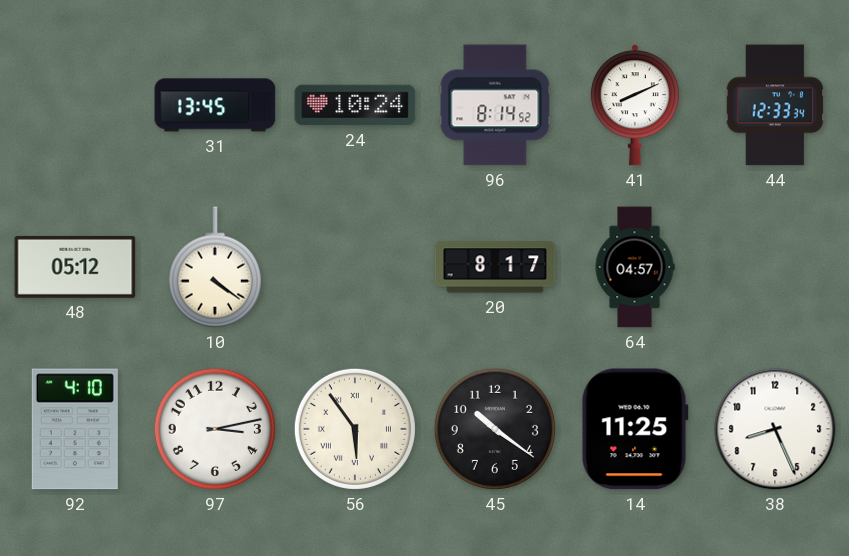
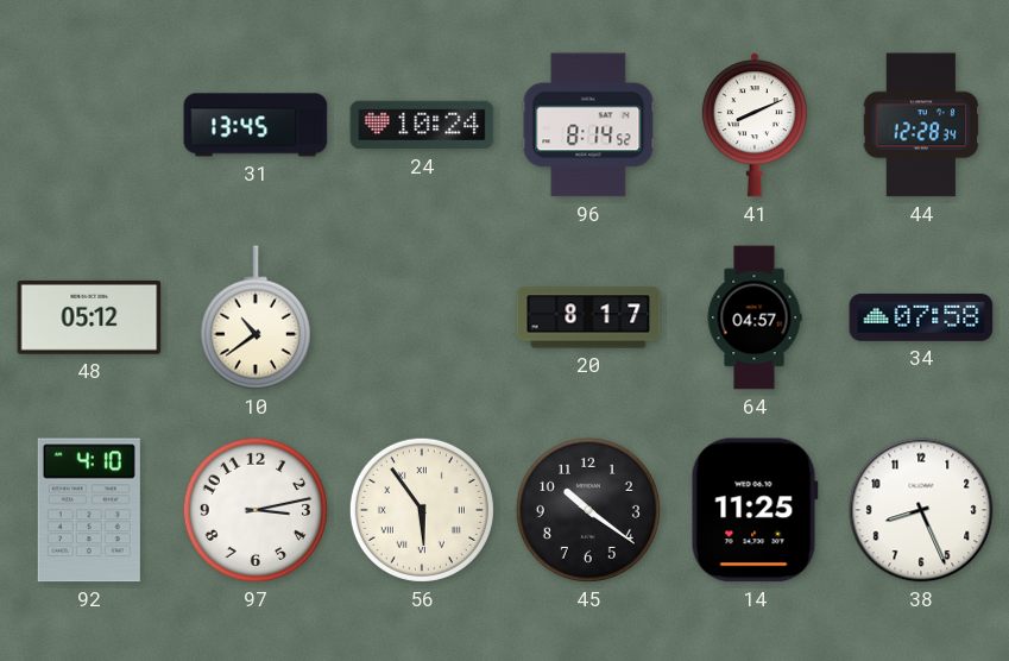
44: 12:33 -> 12:28
10: 4:21 -> 10:39
34: none -> 07:58
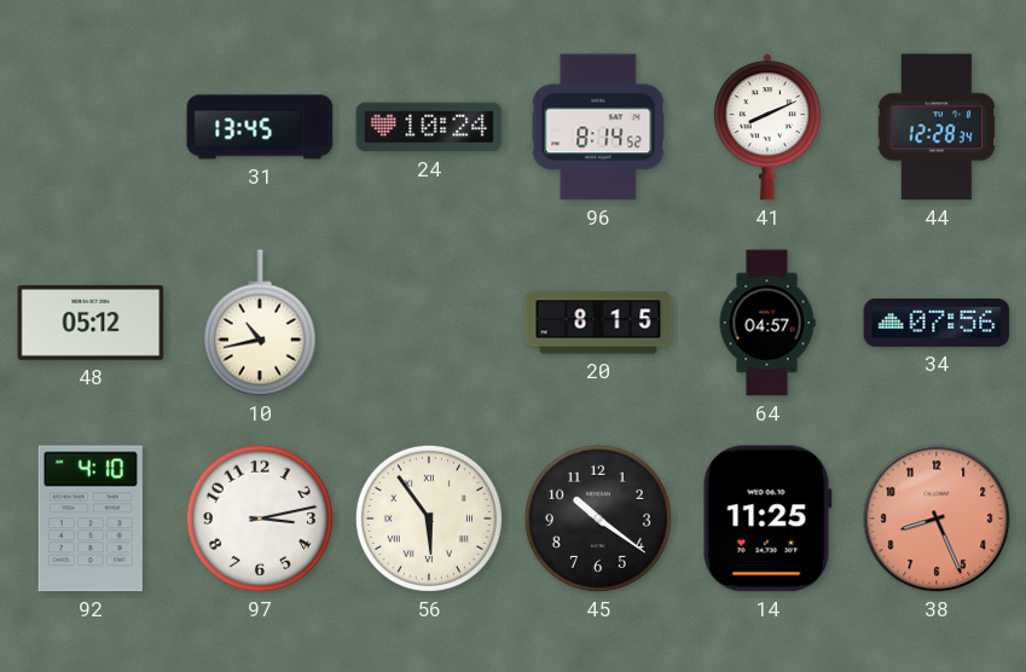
10: 10:39 -> 10:43
20: 8:17 -> 8:15
34: 07:58 -> 07:56
38 dial: white -> salmon
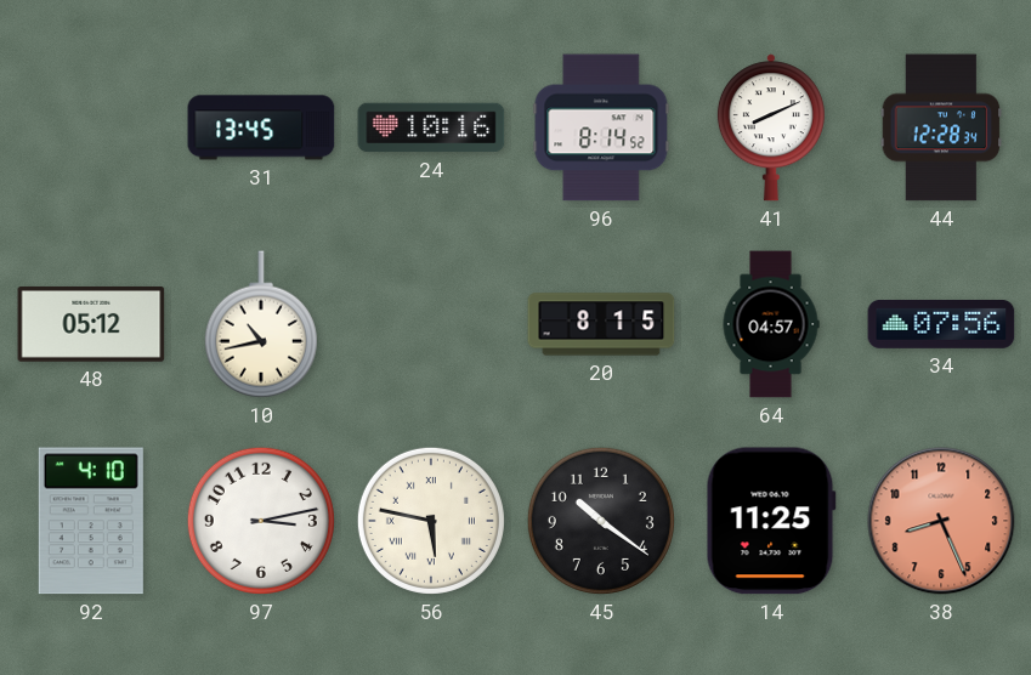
24: 10:24 -> 10:16
56: 5:54 -> 5:47
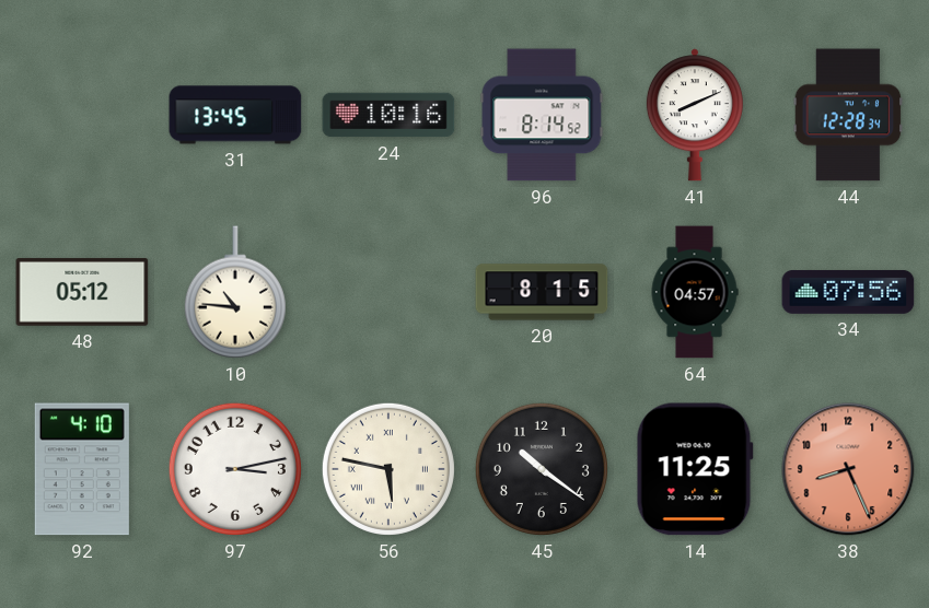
10: 10:43 -> 10:46
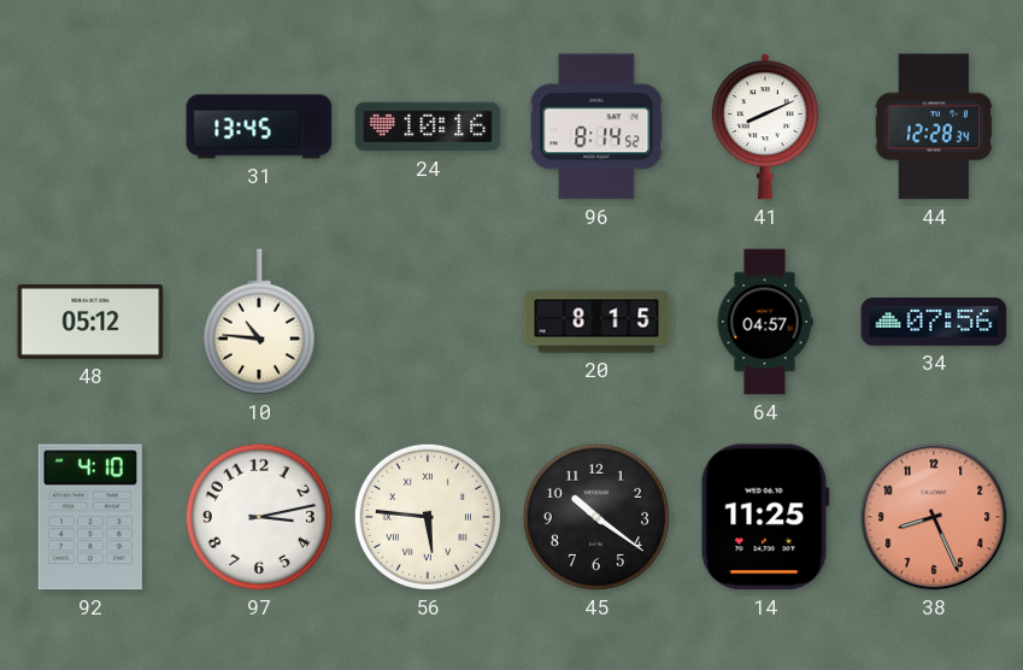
56: 5:47 -> 5:46
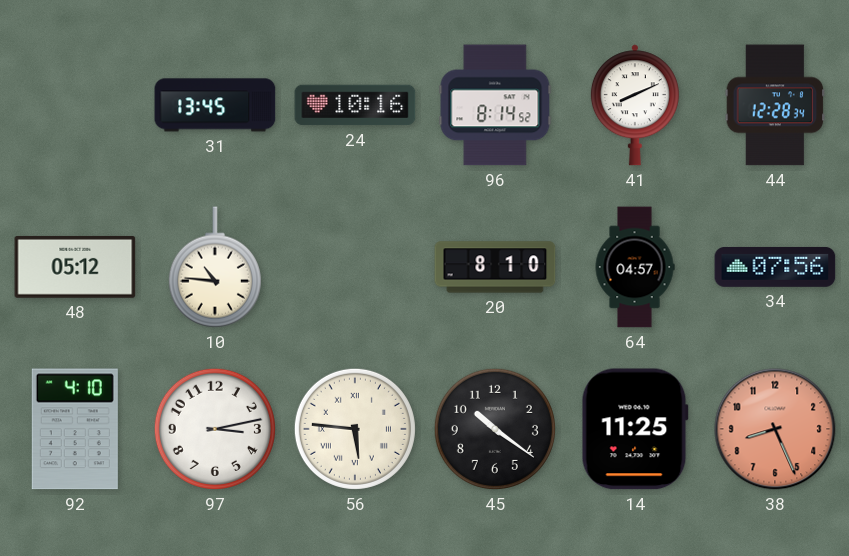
20: 8:15 -> 8:10
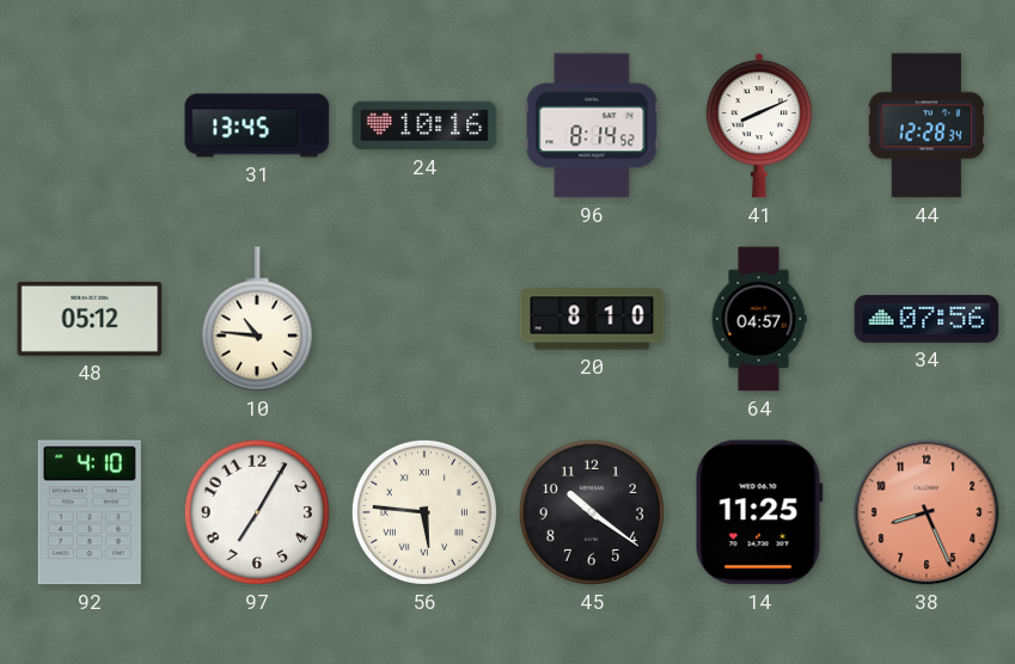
97: 3:13 -> 7:05
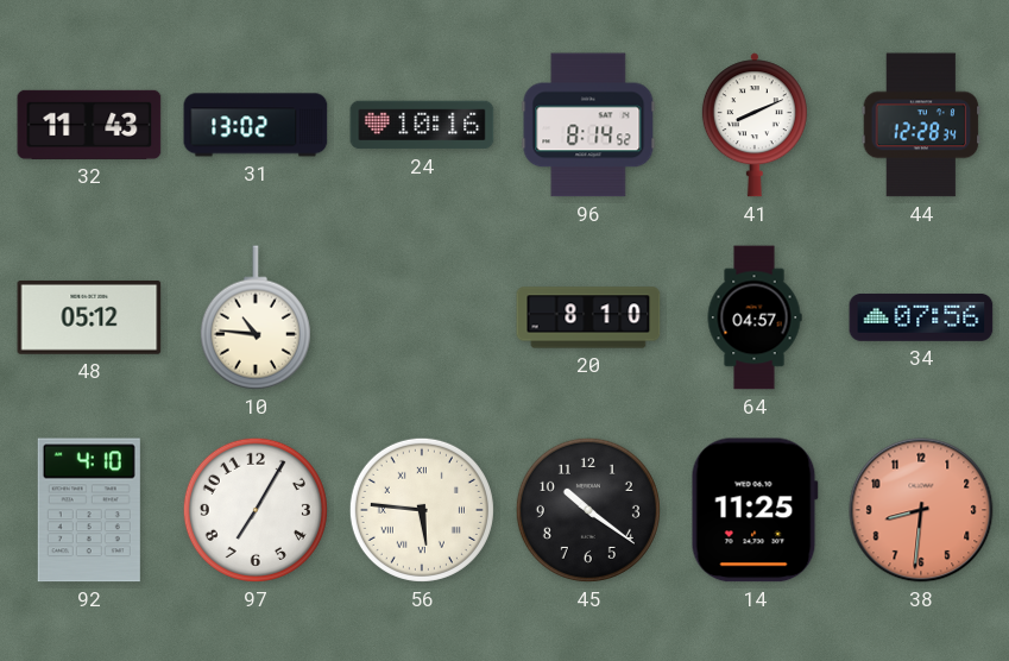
32: none -> 11:43
31: 13:45 -> 13:02
38: 8:26 -> 8:31
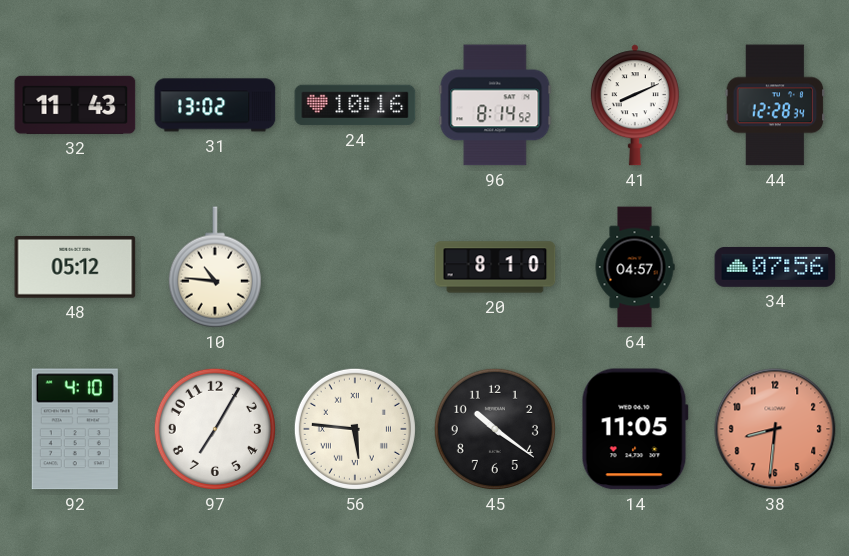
14: 11:25 -> 11:05
